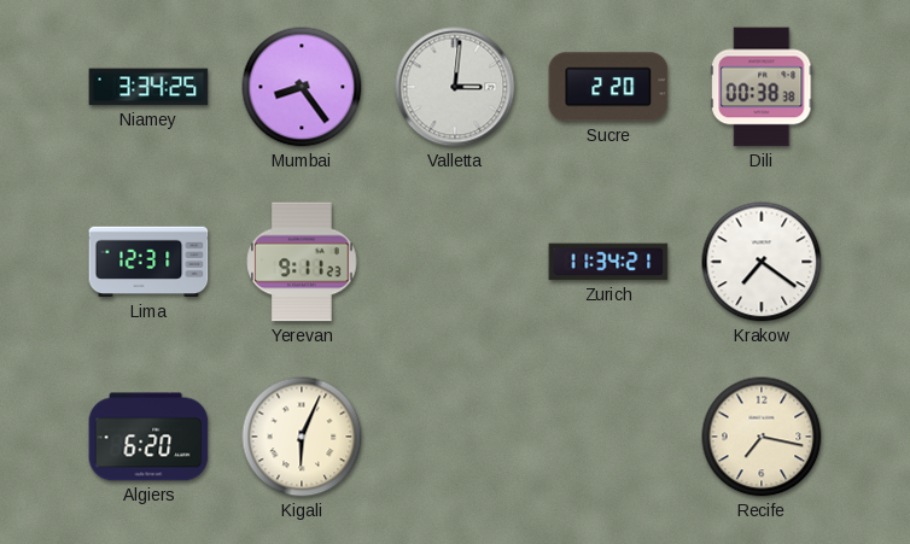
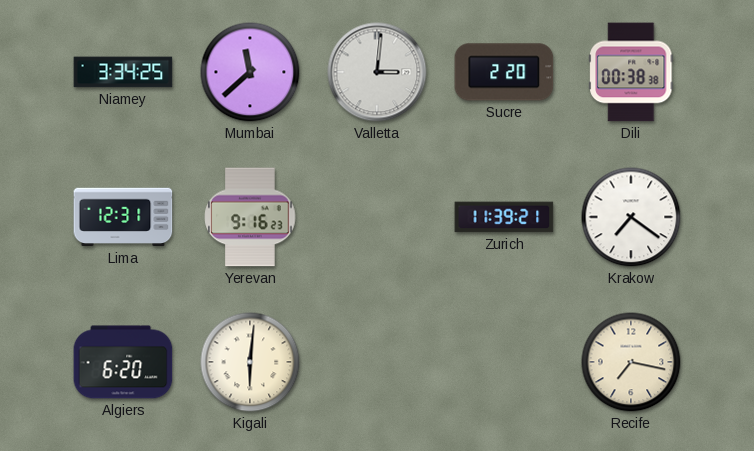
Mumbai: 8:24 -> 11:38
Yerevan: 9:11 -> 9:16
Zurich: 11:34 -> 11:39
Kigali: 6:04 -> 6:01
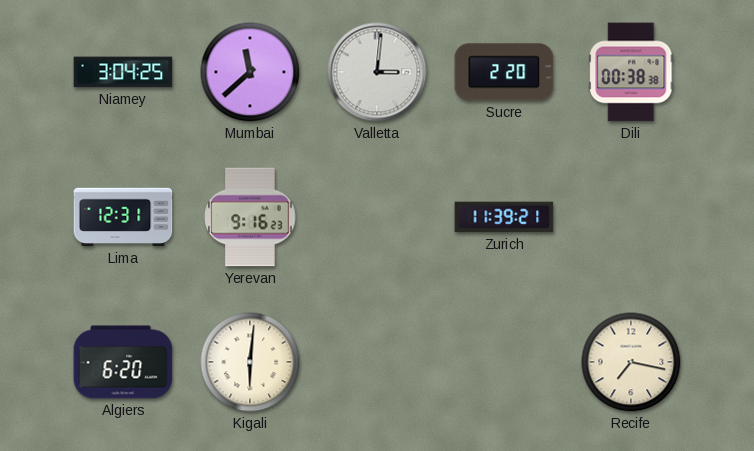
Niamey: 3:34 -> 3:04
Krakow: 7:21 -> none
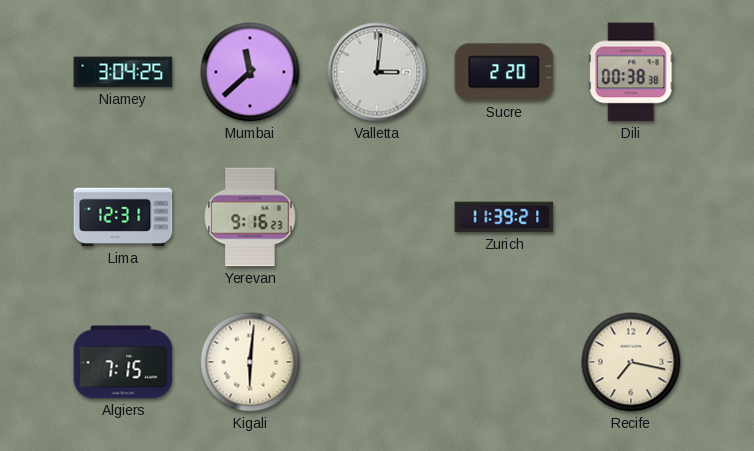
Algiers: 6:20 -> 7:15
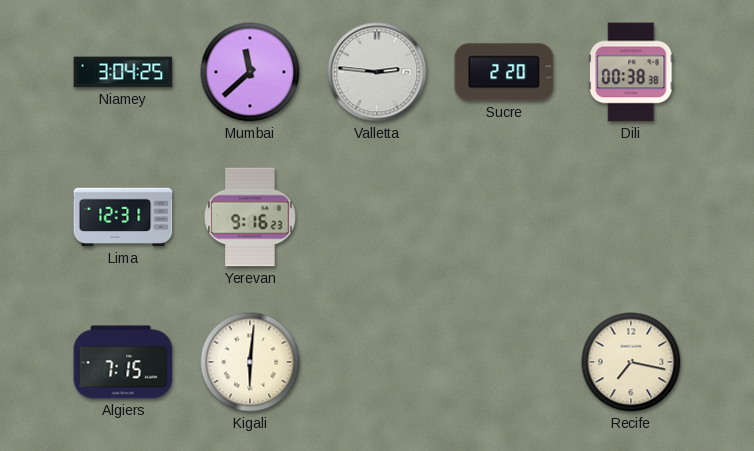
Valletta: 3:01 -> 2:46
Zurich: 11:39 -> none
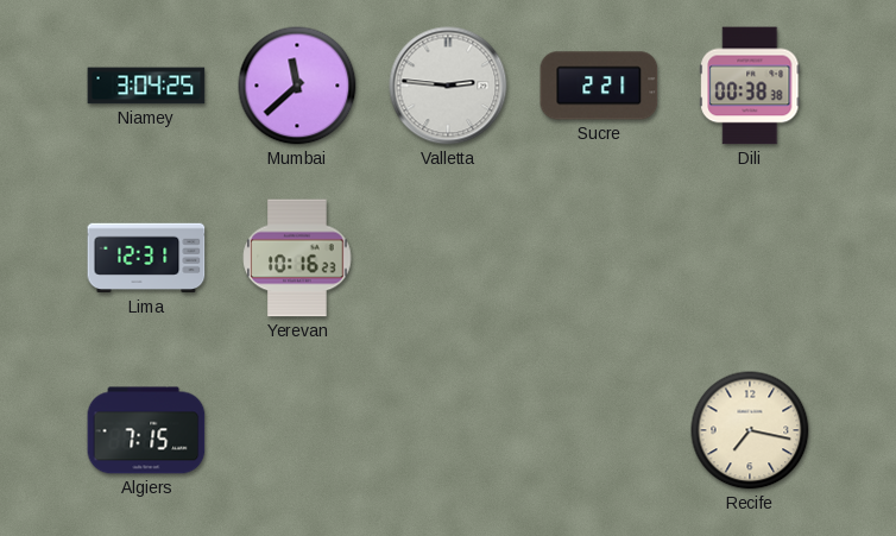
Sucre: 2:20 -> 2:21
Yerevan: 9:16 -> 10:16
Kigali: 6:01 -> none
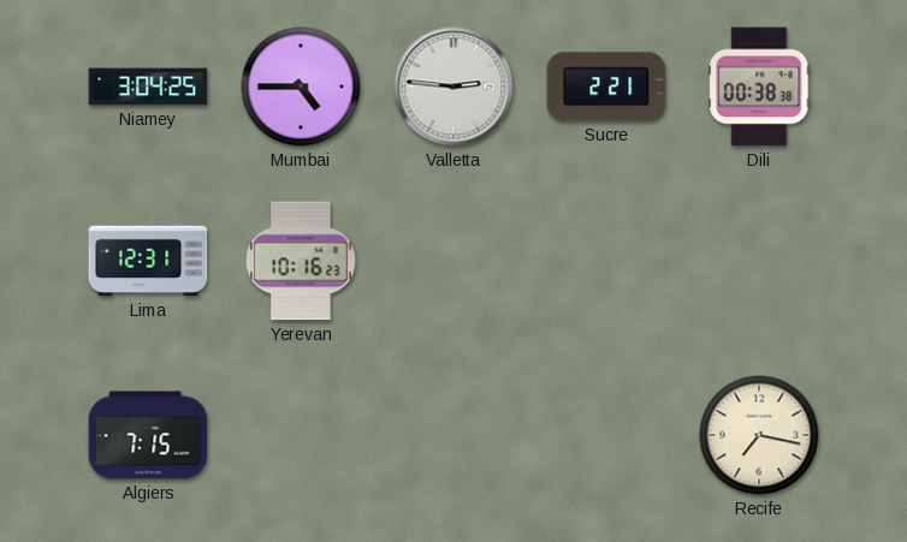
Mumbai: 11:38 -> 4:45
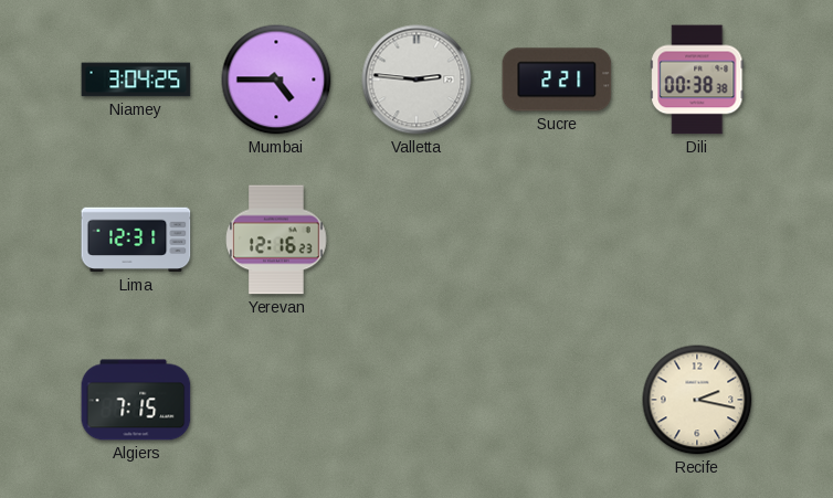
Yerevan: 10:16 -> 12:16
Recife: 7:17 -> 2:17
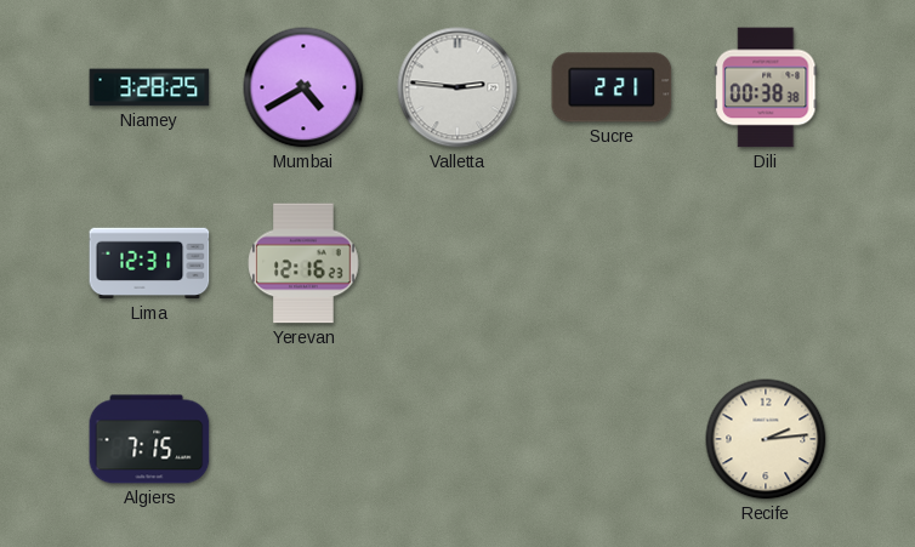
Niamey: 3:04 -> 3:28
Mumbai: 4:45 -> 4:40
Recife: 2:17 -> 2:14
